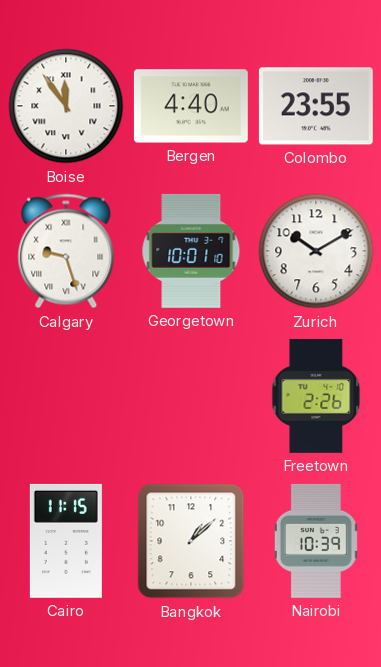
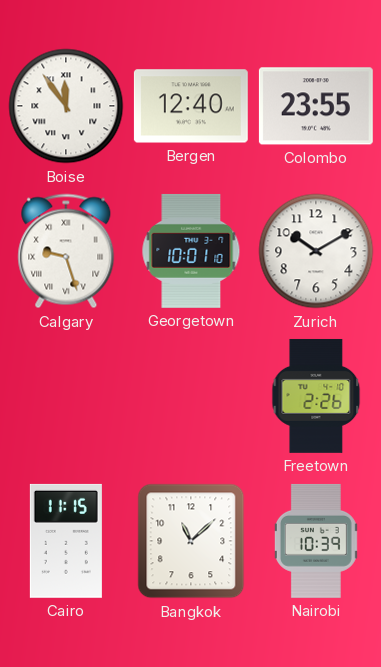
Bergen: 4:40 -> 12:40
Bangkok: 1:08 -> 11:08
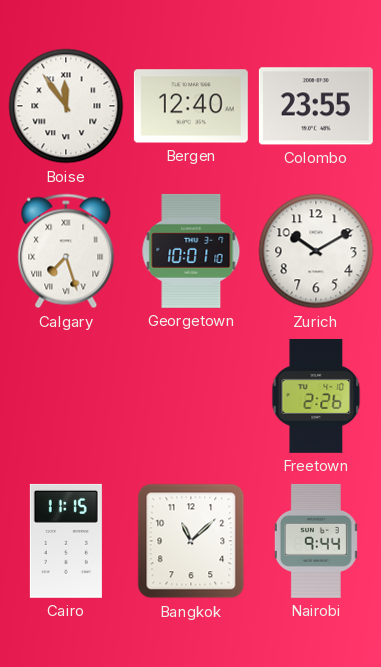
Calgary: 9:27 -> 7:27
Nairobi: 10:39 -> 9:44
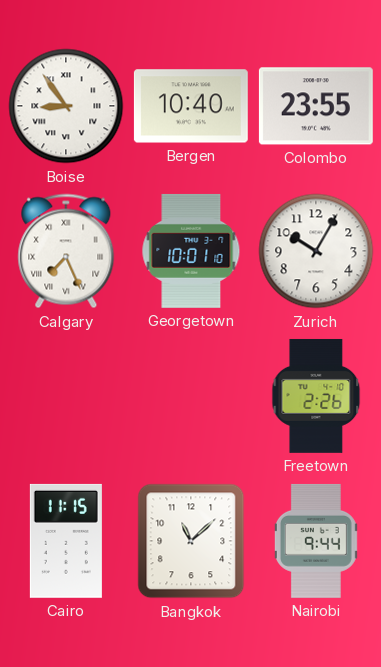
Boise: 11:54 -> 8:54
Bergen: 12:40 -> 10:40
Calgary: 7:27 -> 7:26
Zurich: 10:10 -> 10:05
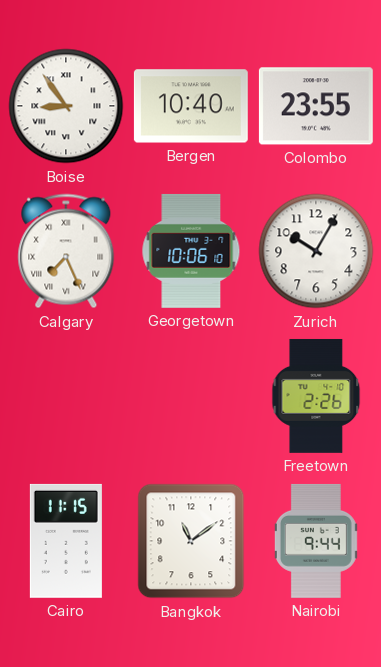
Georgetown: 10:01 -> 10:06
Bangkok: 11:08 -> 11:09
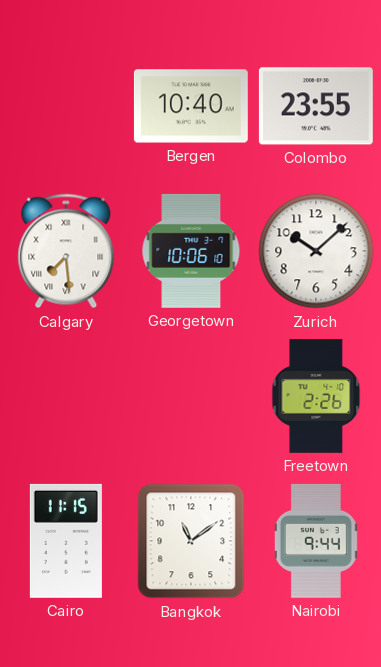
Boise: 8:54 -> none
Calgary: 7:26 -> 7:29
Zurich: 10:05 -> 10:08
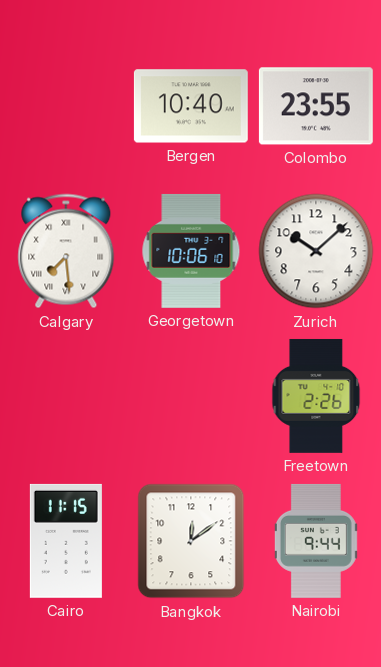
Bangkok: 11:09 -> 12:09
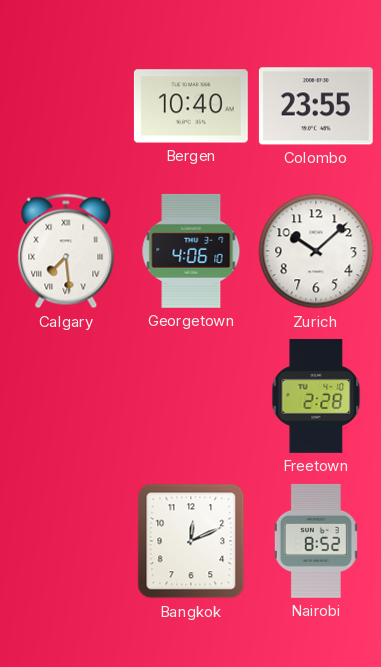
Georgetown: 10:06 -> 4:06
Freetown: 2:26 -> 2:28
Cairo: 11:15 -> none
Bangkok: 12:09 -> 12:11
Nairobi: 9:44 -> 8:52
